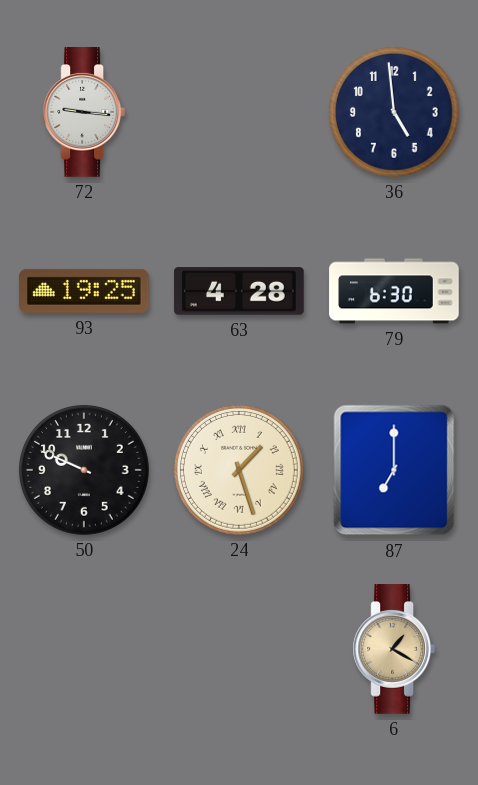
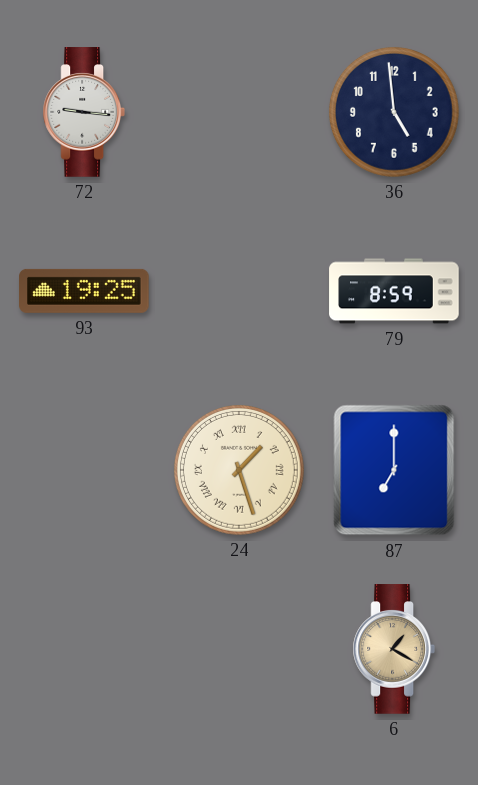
63: 4:28 -> none
79: 6:30 -> 8:59
50: 9:49 -> none
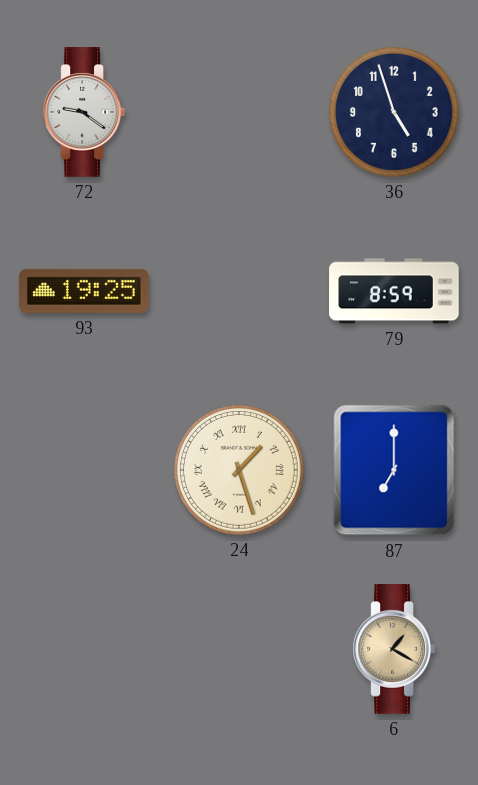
72: 9:16 -> 9:21
36: 4:59 -> 4:57
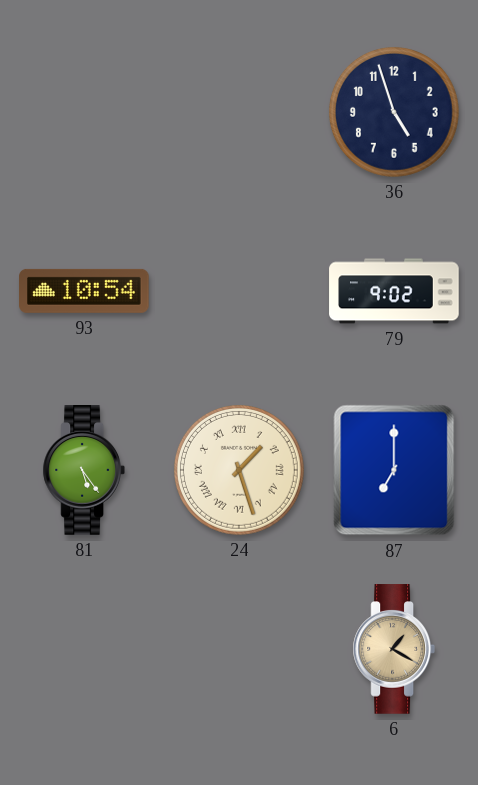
72: 9:21 -> none
93: 19:25 -> 10:54
79: 8:59 -> 9:02
81: none -> 5:24
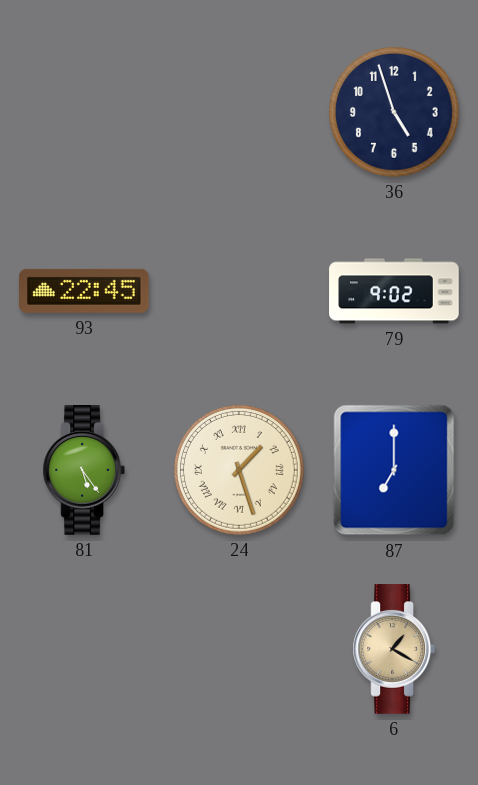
93: 10:54 -> 22:45
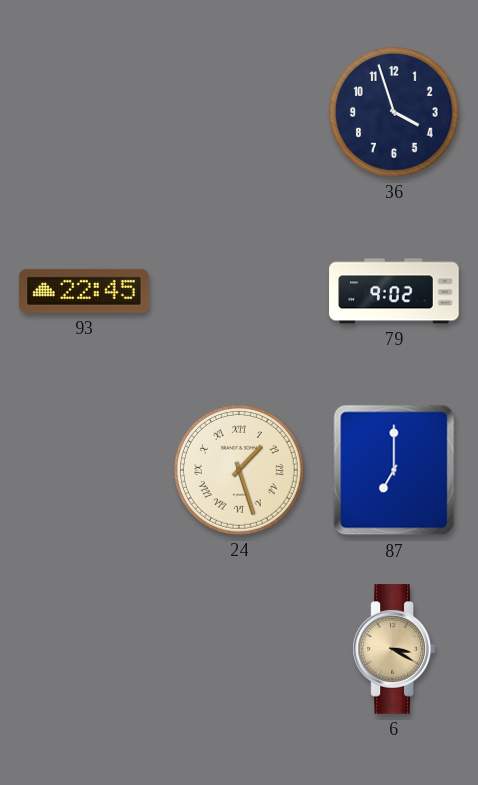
36: 4:57 -> 3:57
81: 5:24 -> none
6: 1:20 -> 3:20
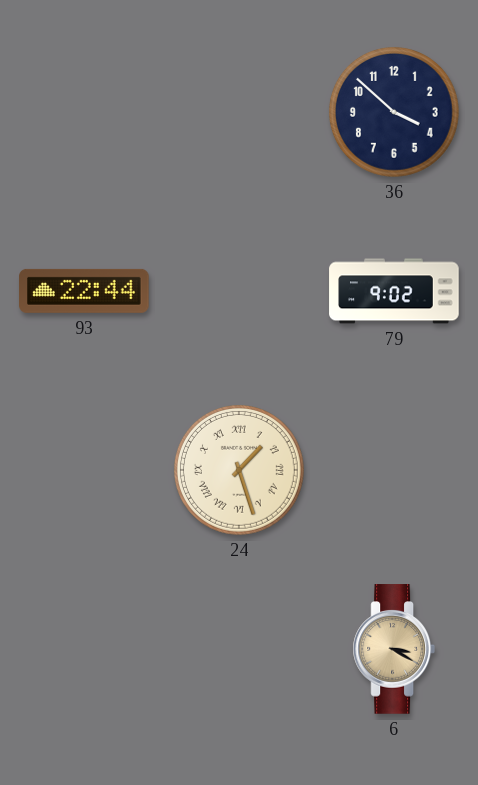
36: 3:57 -> 3:52
93: 22:45 -> 22:44
87: 7:00 -> none
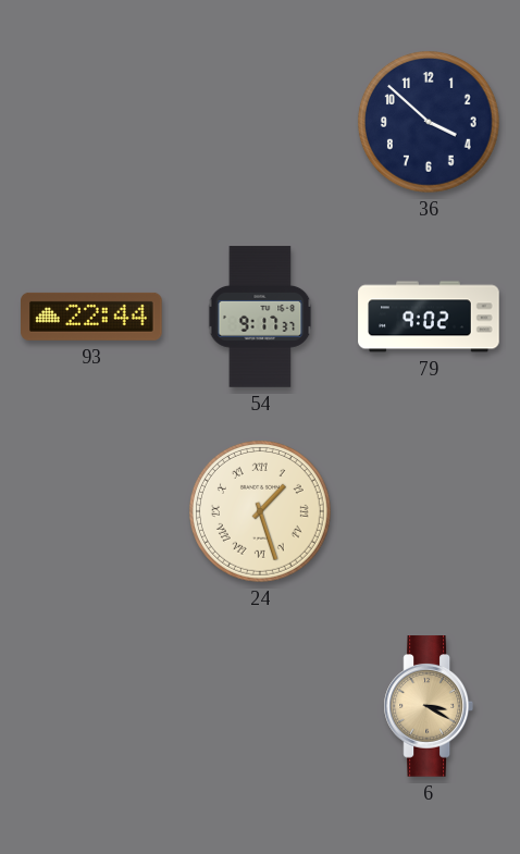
54: none -> 9:17
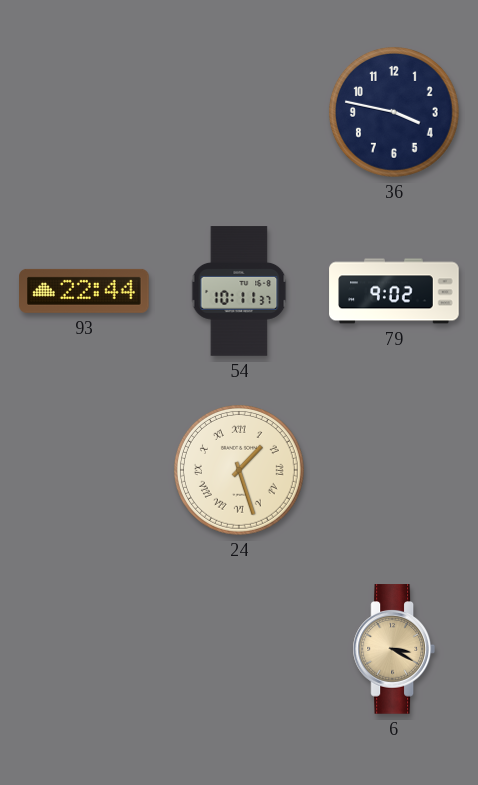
36: 3:52 -> 3:47
54: 9:17 -> 10:11
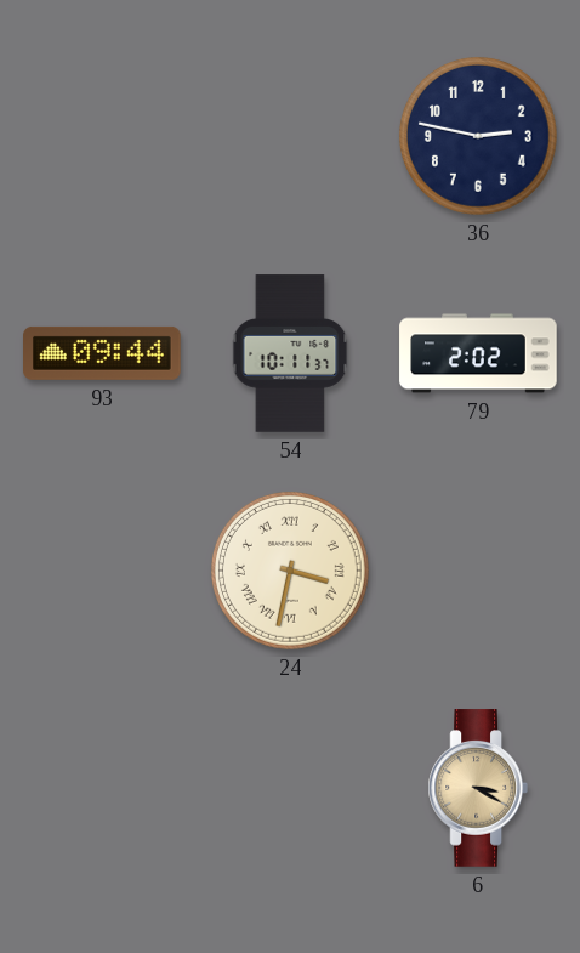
36: 3:47 -> 2:47
93: 22:44 -> 09:44
79: 9:02 -> 2:02
24: 1:27 -> 3:32
